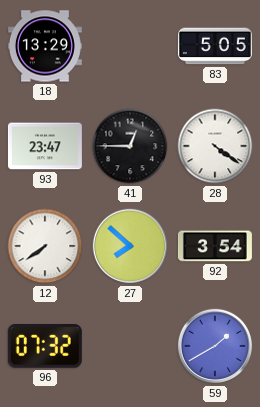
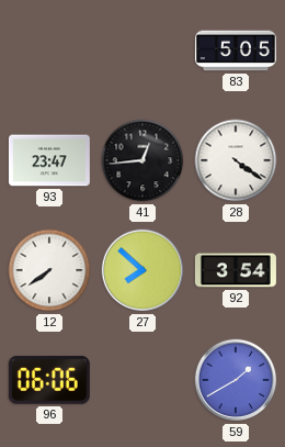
18: 13:29 -> none
41: 12:45 -> 12:44
96: 07:32 -> 06:06
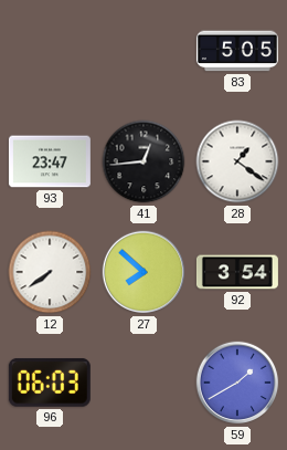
28: 4:21 -> 1:21
96: 06:06 -> 06:03
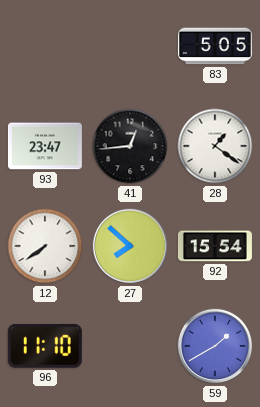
92: 3:54 -> 15:54
96: 06:03 -> 11:10
